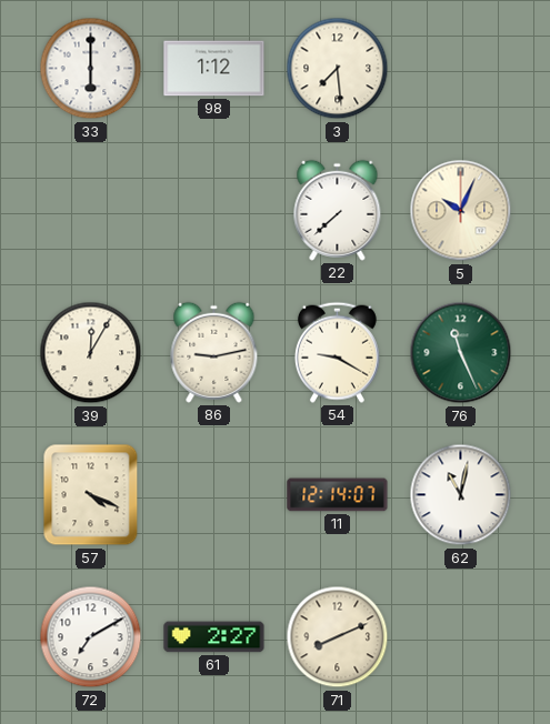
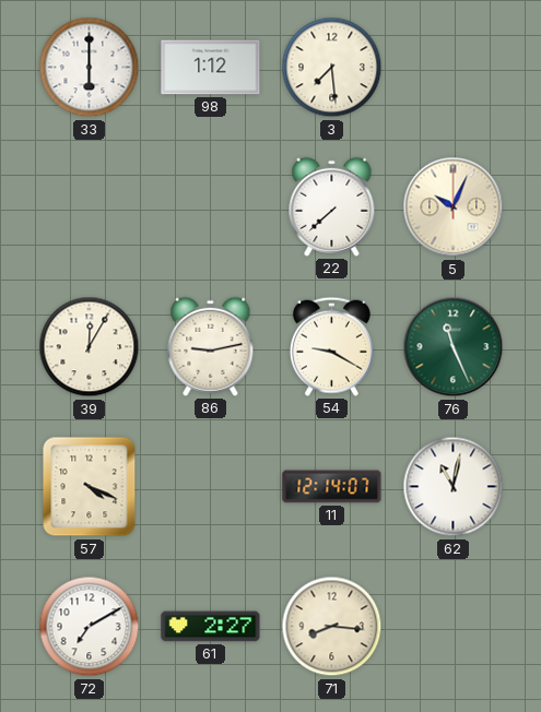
71: 8:11 -> 8:16
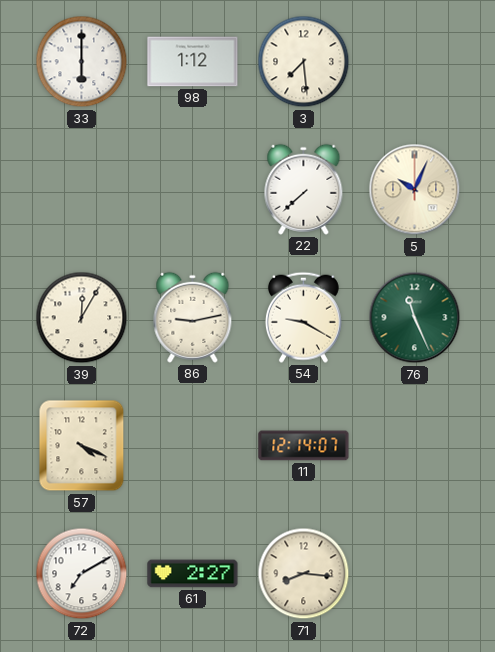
62: 11:02 -> none
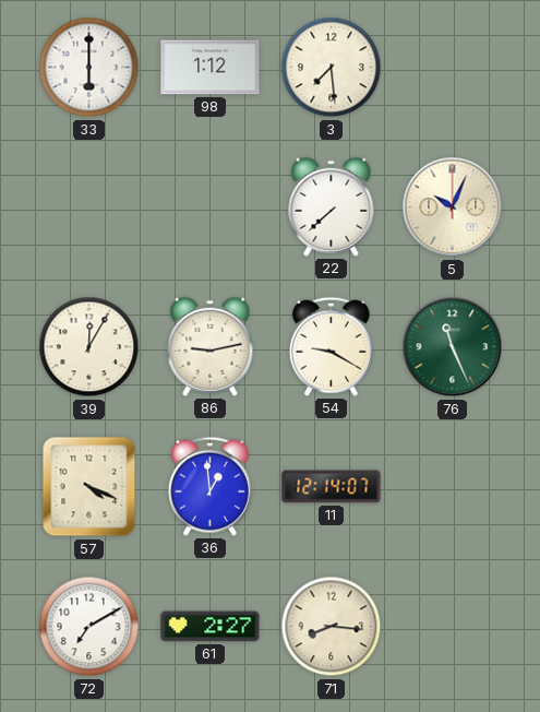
36: none -> 12:59
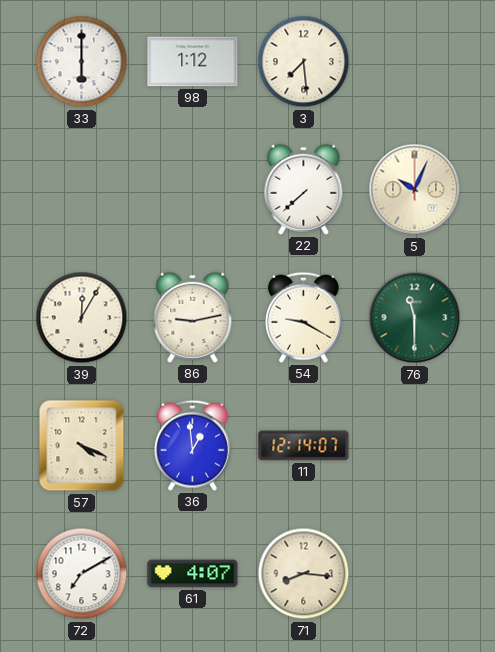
76: 11:26 -> 11:30
61: 2:27 -> 4:07
